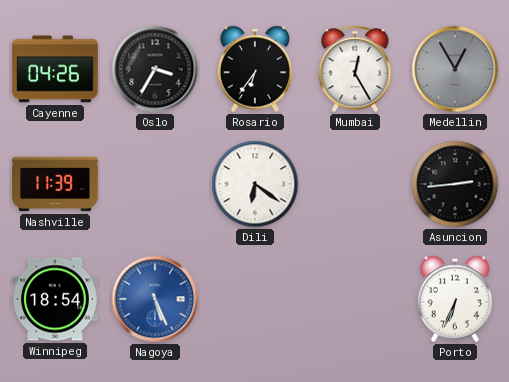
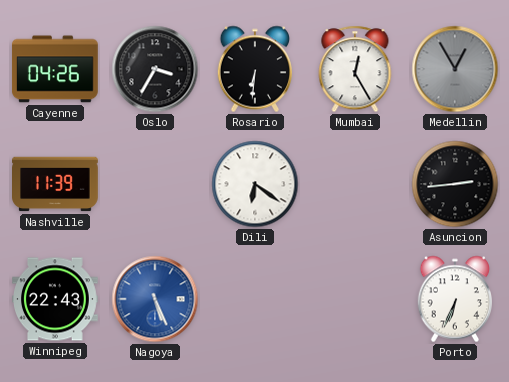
Rosario: 6:36 -> 6:31
Winnipeg: 18:54 -> 22:43
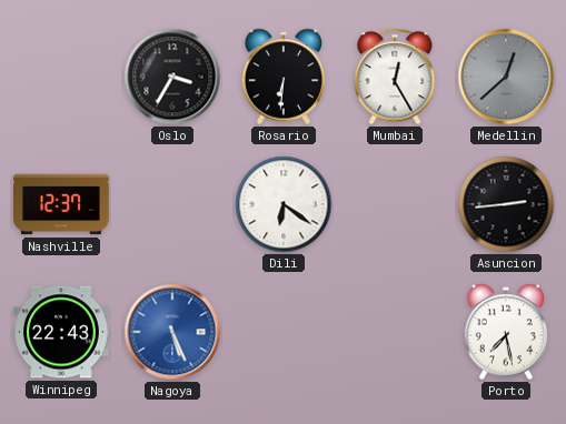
Cayenne: 04:26 -> none
Medellin: 12:55 -> 12:38
Nashville: 11:39 -> 12:37
Porto: 6:34 -> 7:28
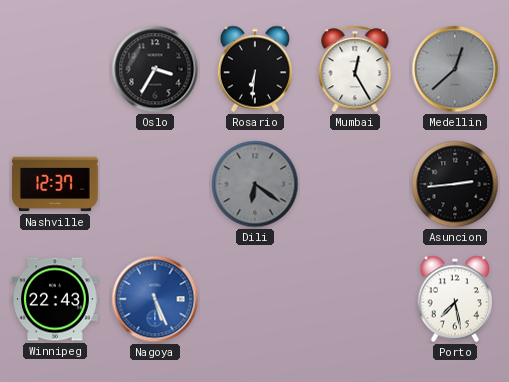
Dili dial: white -> grey
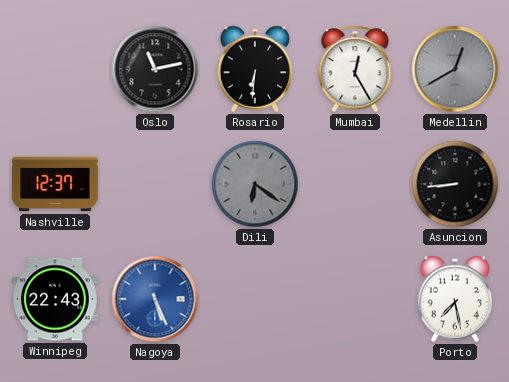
Oslo: 3:35 -> 11:13
Medellin: 12:38 -> 12:40
Asuncion: 2:44 -> 8:44
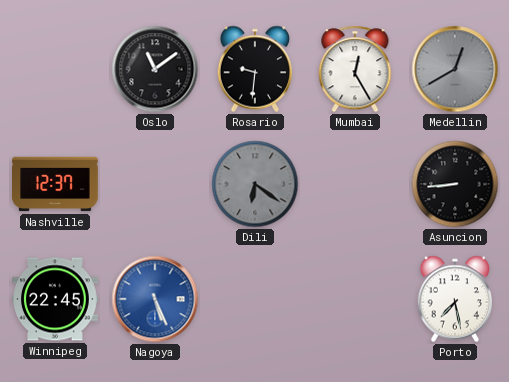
Oslo: 11:13 -> 11:09
Rosario: 6:31 -> 9:31
Winnipeg: 22:43 -> 22:45
